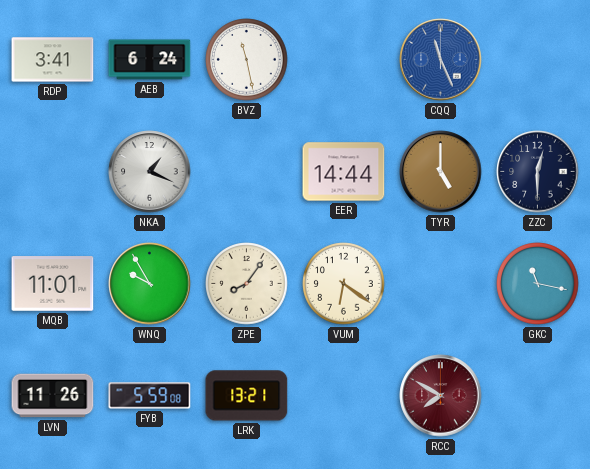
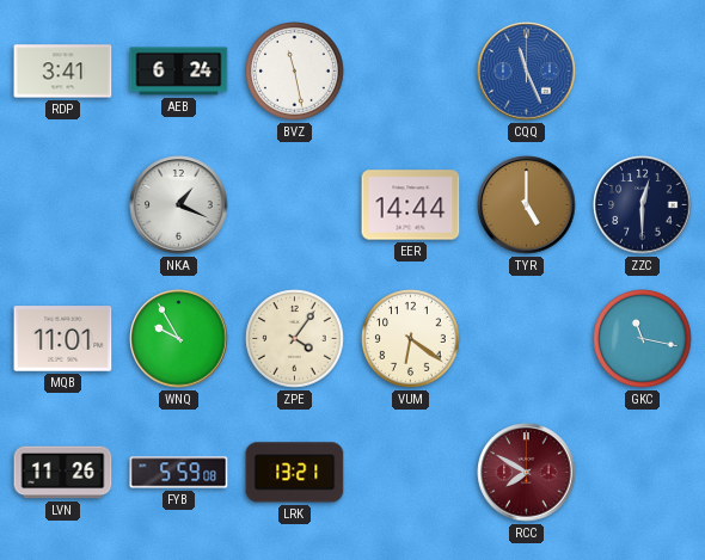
ZPE: 8:06 -> 4:06
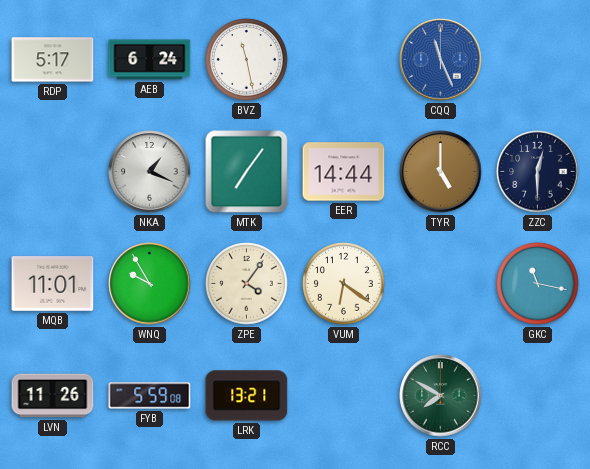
RDP: 3:41 -> 5:17
MTK: none -> 7:06
RCC dial: burgundy -> green
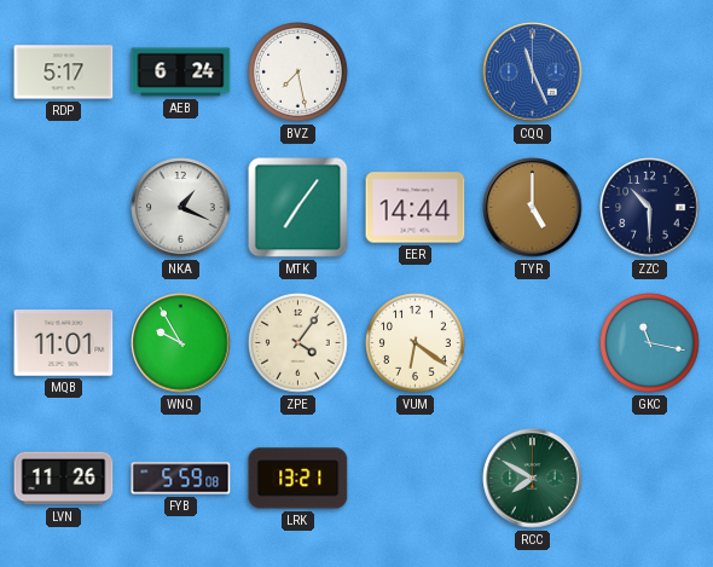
BVZ: 11:28 -> 7:28
ZZC: 12:30 -> 10:30
